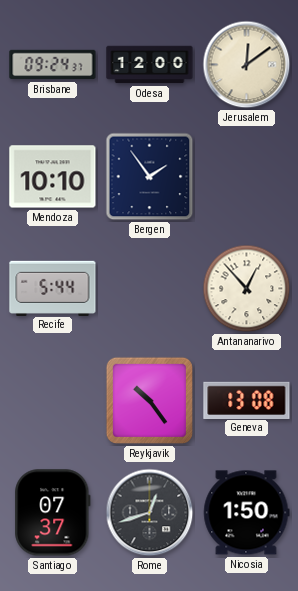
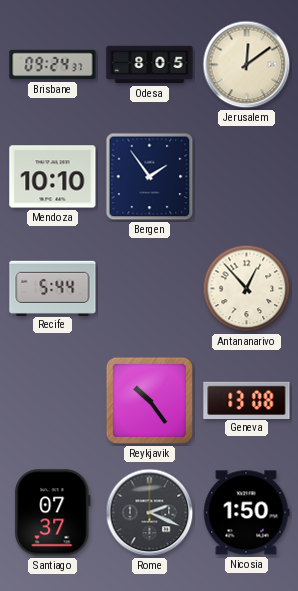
Odesa: 12:00 -> 8:05
Rome: 12:42 -> 2:19
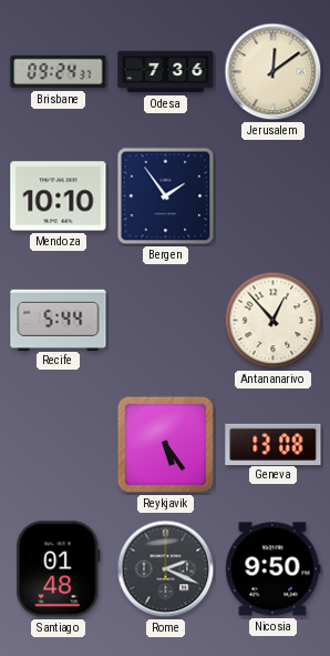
Odesa: 8:05 -> 7:36
Reykjavik: 10:24 -> 5:24
Santiago: 07:37 -> 01:48
Nicosia: 1:50 -> 9:50
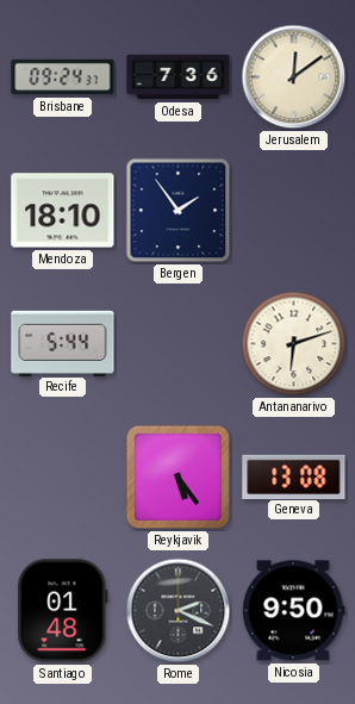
Mendoza: 10:10 -> 18:10
Antananarivo: 12:53 -> 6:12
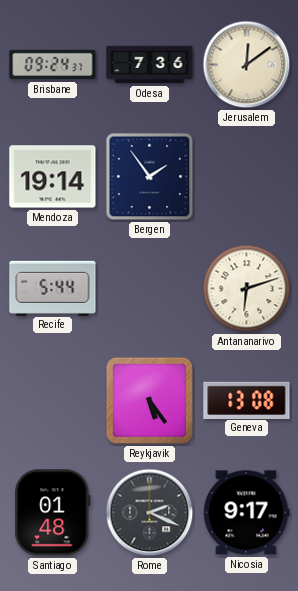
Mendoza: 18:10 -> 19:14
Nicosia: 9:50 -> 9:17
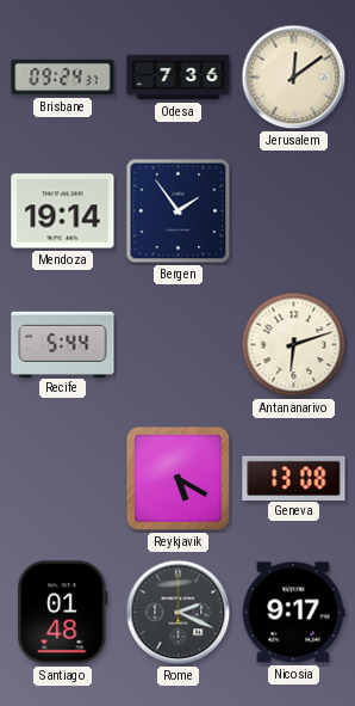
Reykjavik: 5:24 -> 5:20
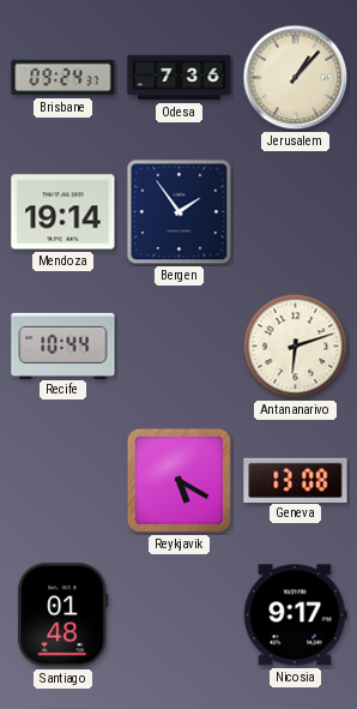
Jerusalem: 12:09 -> 1:07
Recife: 5:44 -> 10:44
Rome: 2:19 -> none
